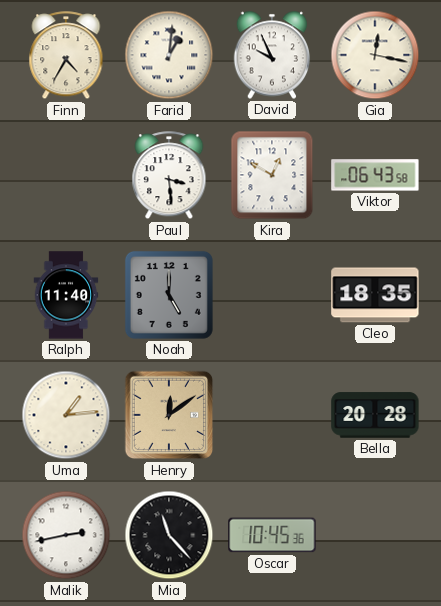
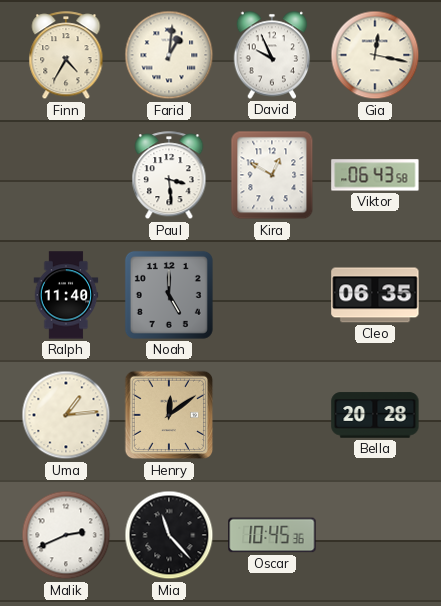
Cleo: 18:35 -> 06:35
Malik: 2:43 -> 2:41
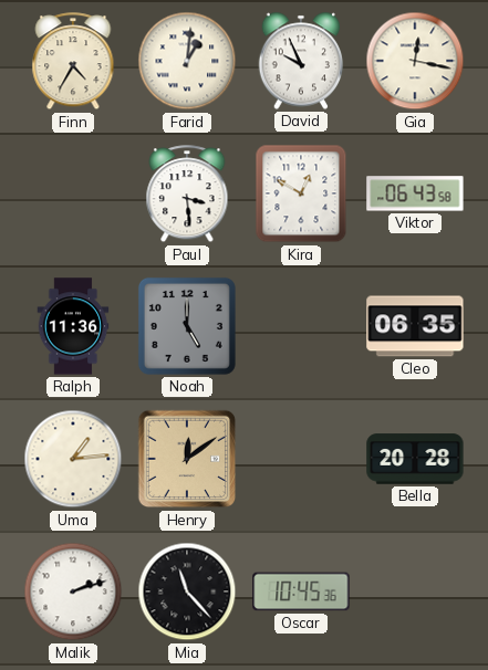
Ralph: 11:40 -> 11:36
Malik: 2:41 -> 2:12
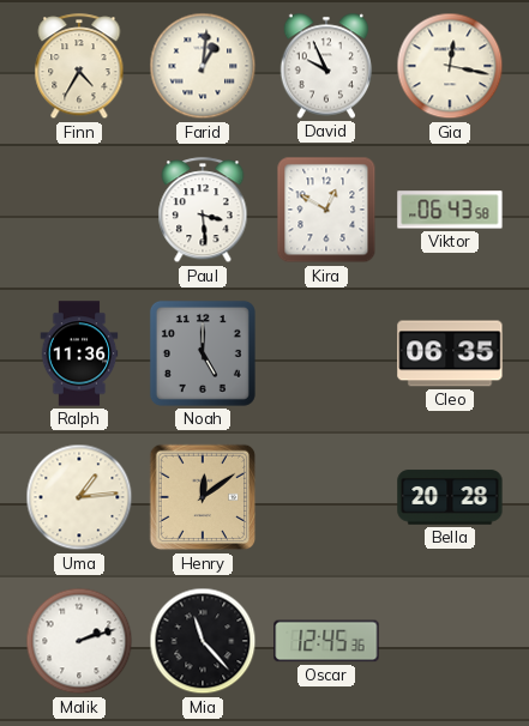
Oscar: 10:45 -> 12:45
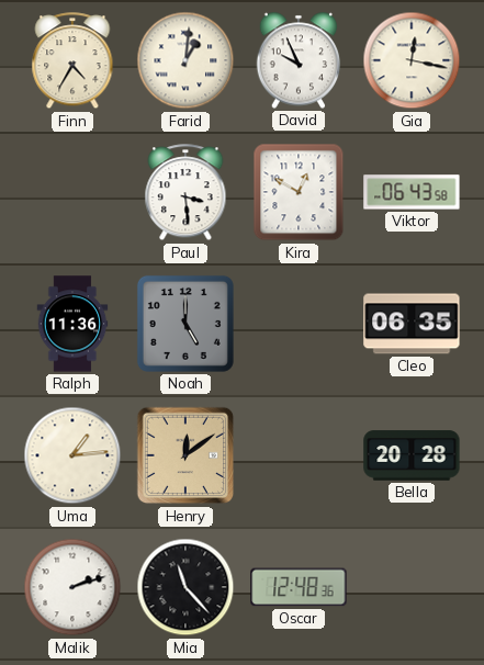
Oscar: 12:45 -> 12:48
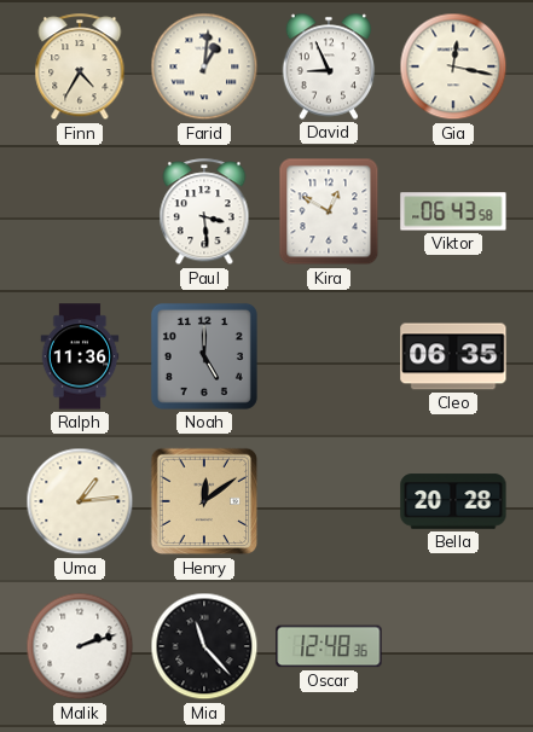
David: 9:56 -> 8:56
